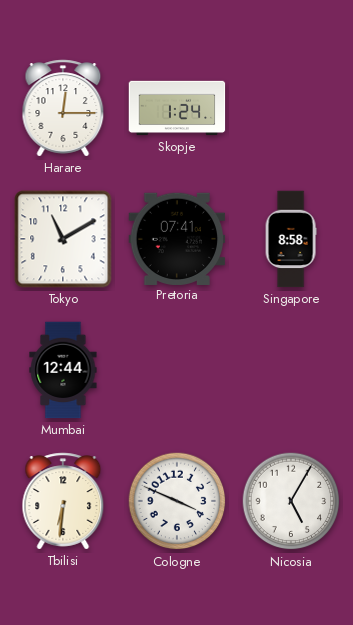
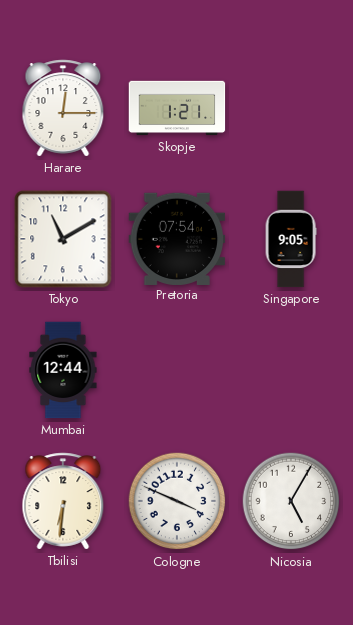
Skopje: 1:24 -> 1:21
Pretoria: 07:41 -> 07:54
Singapore: 8:58 -> 9:05
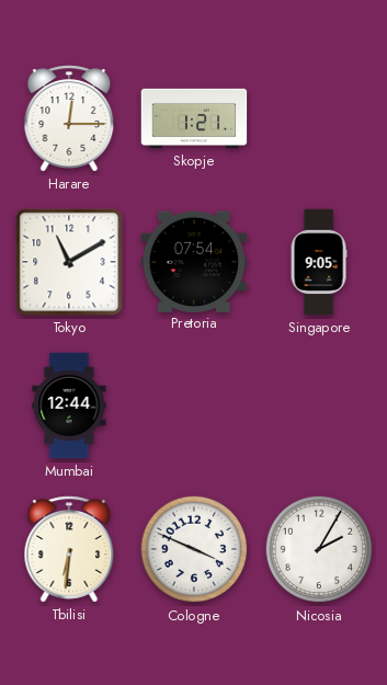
Nicosia: 5:05 -> 2:05
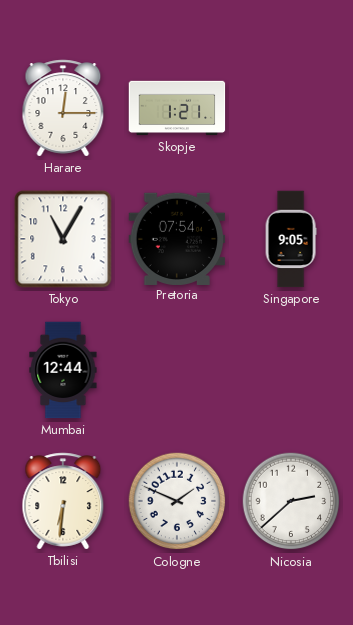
Tokyo: 11:10 -> 11:05
Cologne: 3:49 -> 1:49
Nicosia: 2:05 -> 2:38
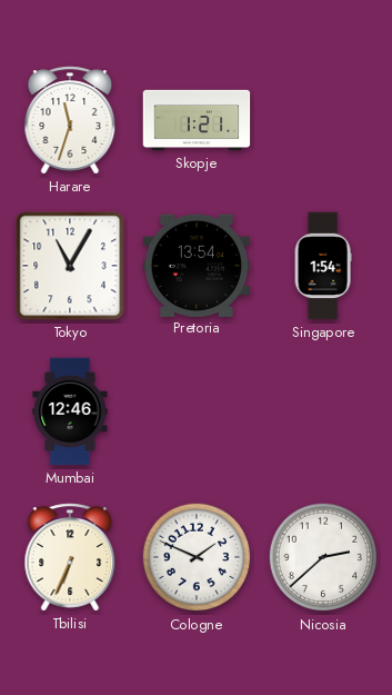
Harare: 12:15 -> 11:33
Pretoria: 07:54 -> 13:54
Singapore: 9:05 -> 1:54
Mumbai: 12:44 -> 12:46
Tbilisi: 6:31 -> 6:34
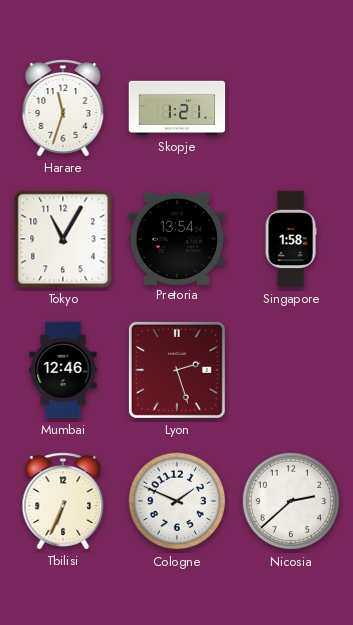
Singapore: 1:54 -> 1:58
Lyon: none -> 2:27
